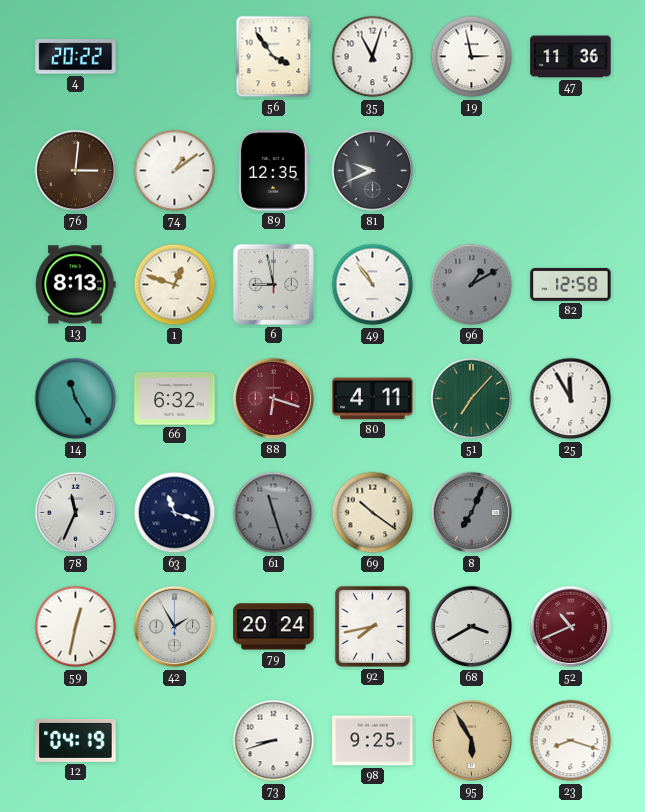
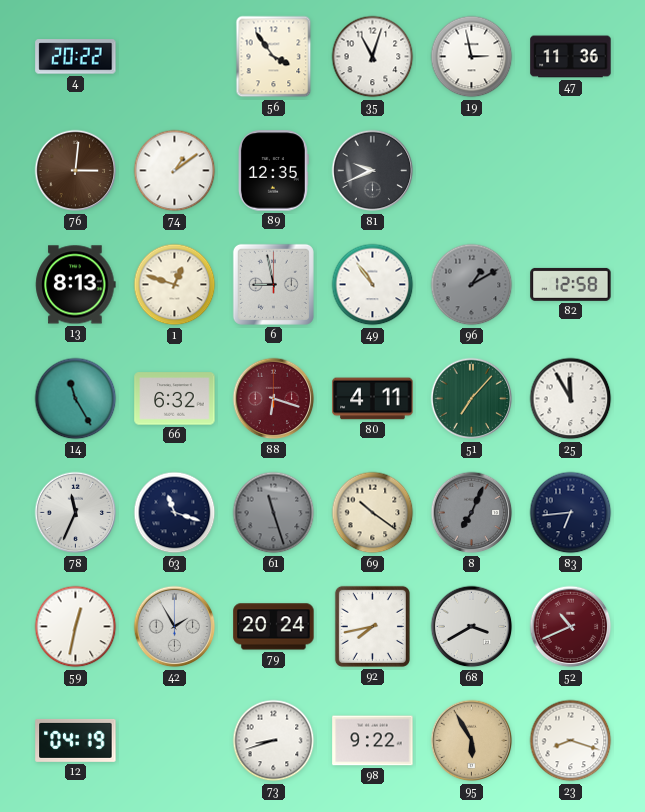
83: none -> 6:44
98: 9:25 -> 9:22
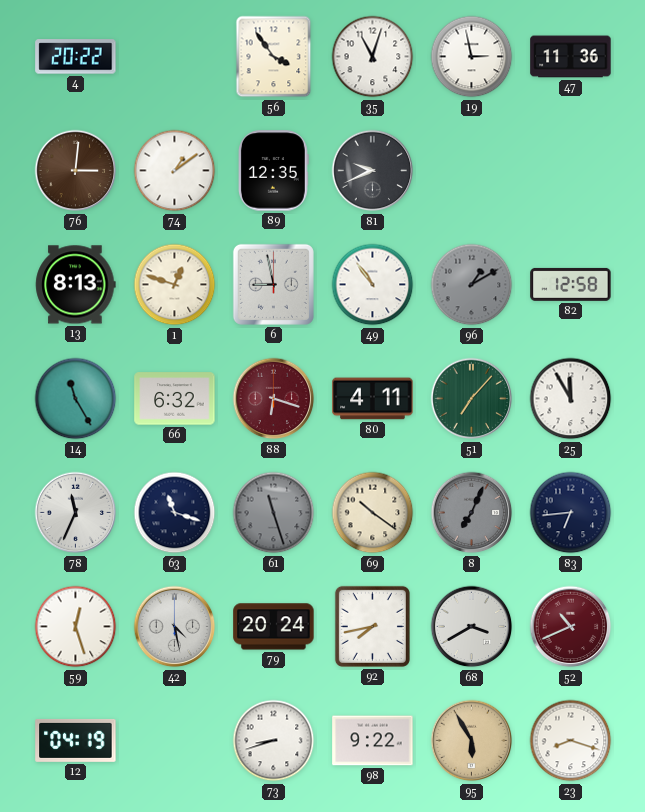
59: 12:32 -> 12:27
42: 1:55 -> 4:28
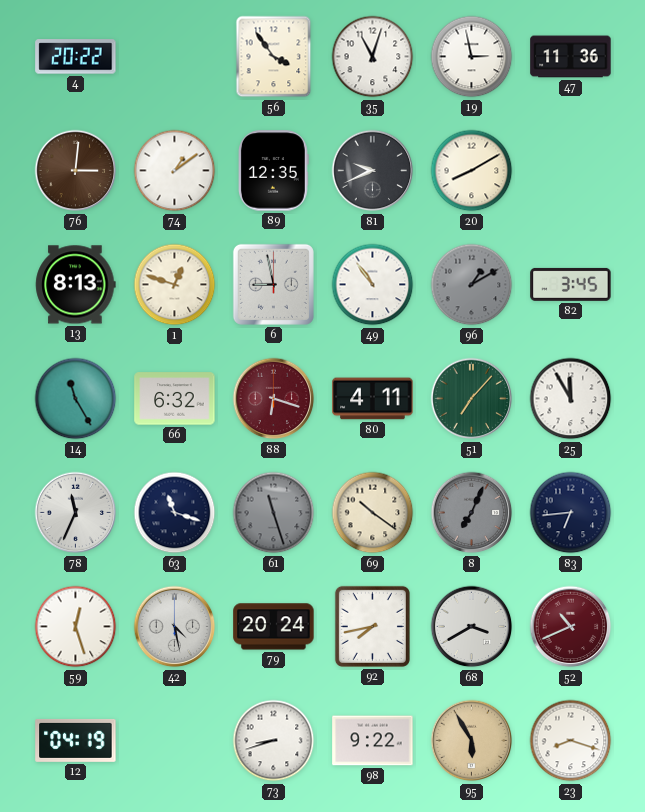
20: none -> 8:10
82: 12:58 -> 3:45
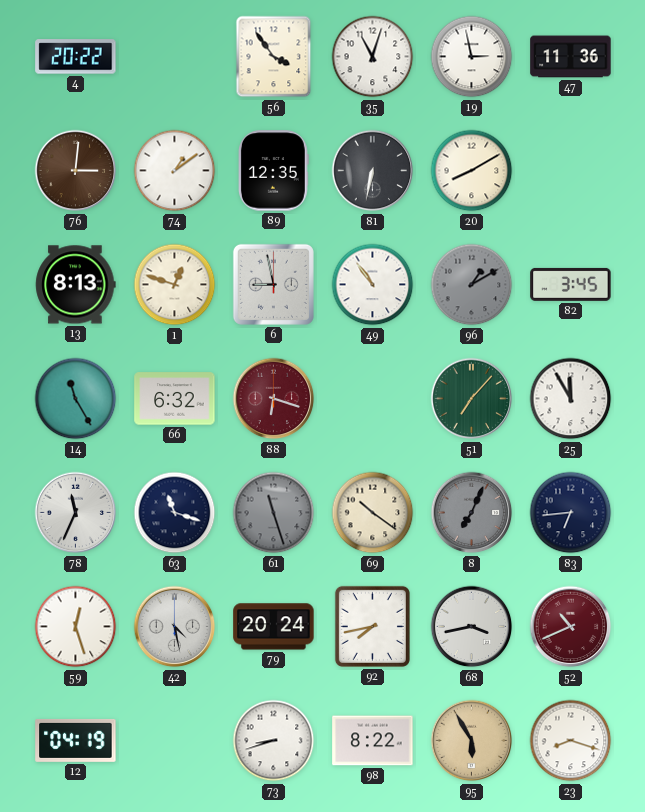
81: 9:41 -> 6:32
80: 4:11 -> none
68: 3:40 -> 3:43
98: 9:22 -> 8:22
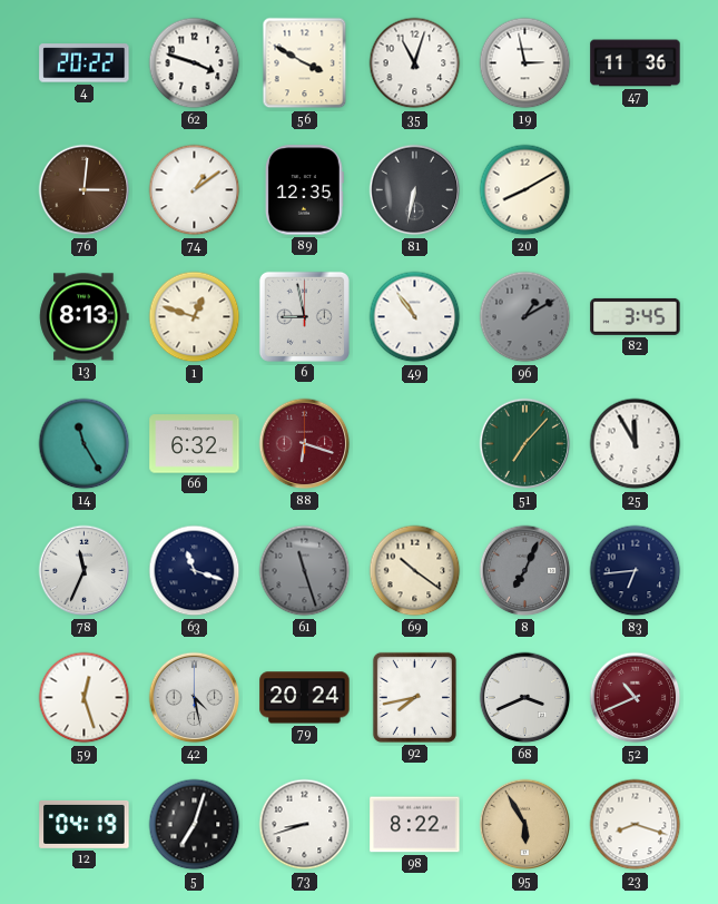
62: none -> 3:48
56: 3:54 -> 3:50
68: 3:43 -> 3:41
5: none -> 7:03
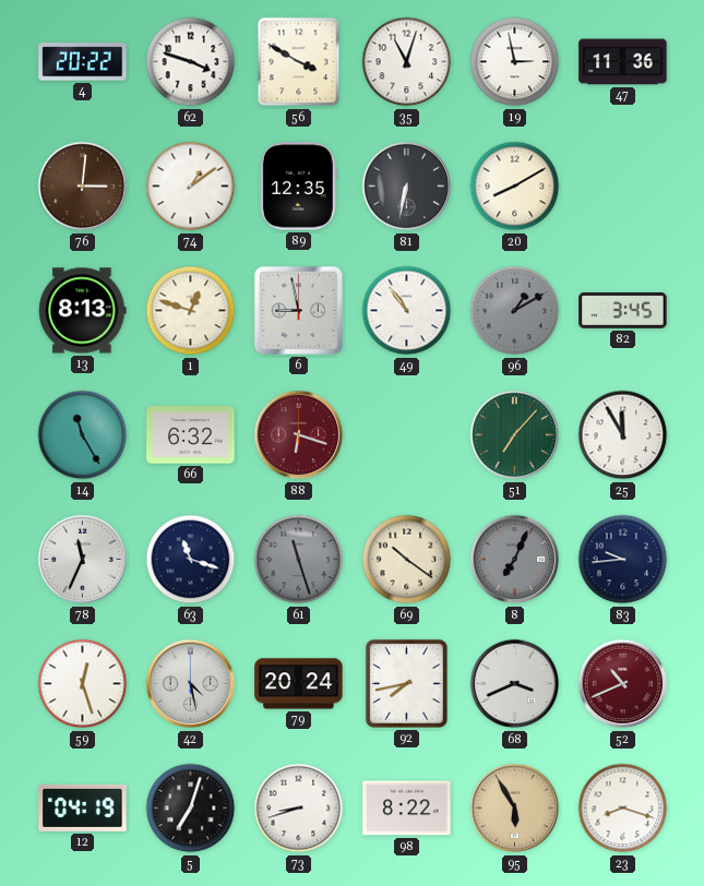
83: 6:44 -> 9:44
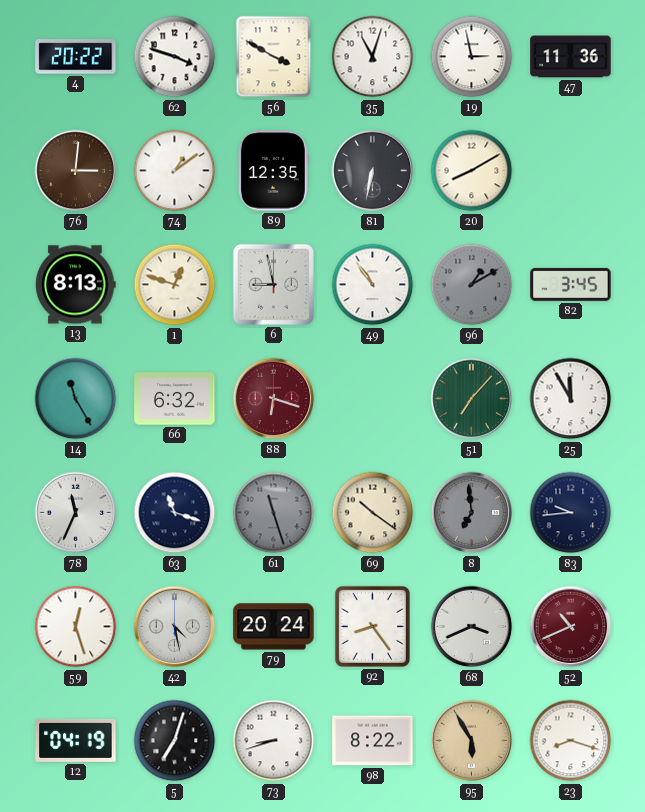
8: 7:04 -> 6:59
92: 7:43 -> 8:24
